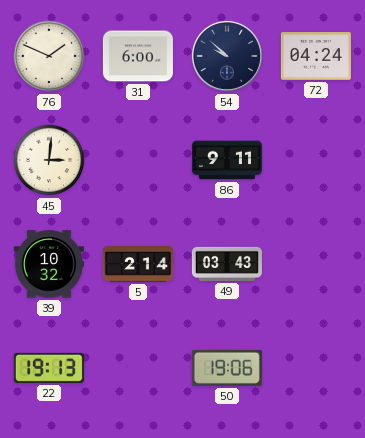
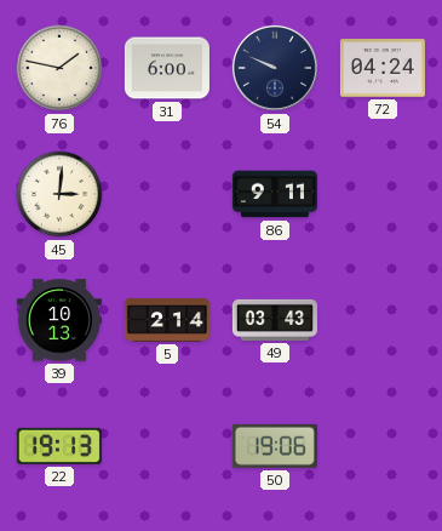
76: 1:49 -> 1:47
54: 9:52 -> 9:49
39: 10:32 -> 10:13
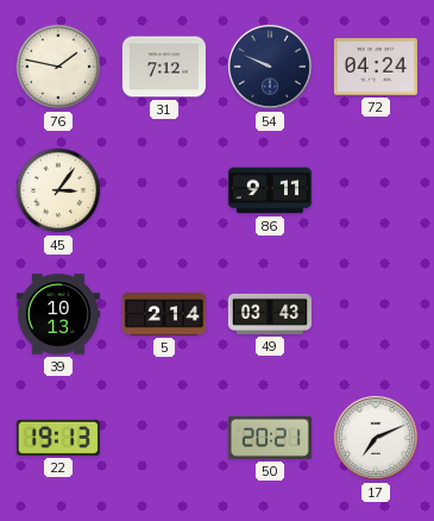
31: 6:00 -> 7:12
45: 3:01 -> 3:06
50: 19:06 -> 20:21
17: none -> 7:11
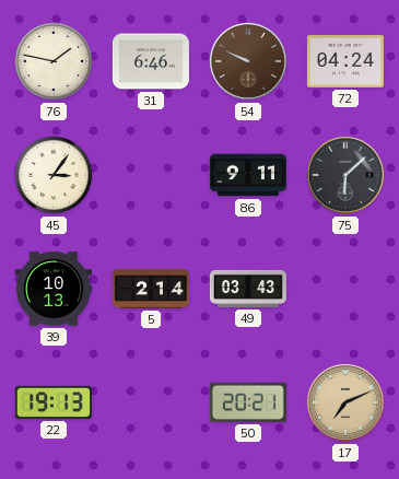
31: 7:12 -> 6:46
54 dial: navy -> brown
75: none -> 6:08
17 dial: white -> champagne
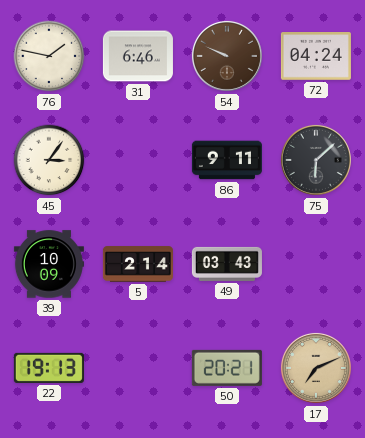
39: 10:13 -> 10:09
